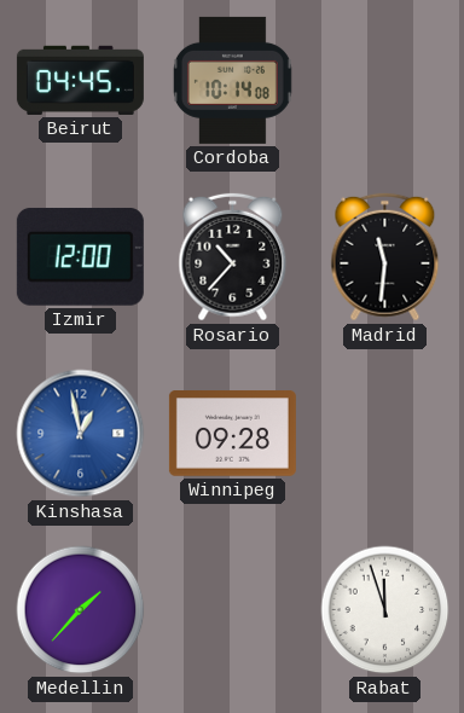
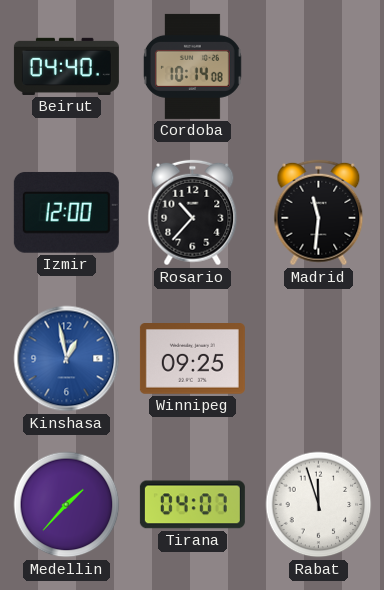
Beirut: 04:45 -> 04:40
Winnipeg: 09:28 -> 09:25
Tirana: none -> 04:07
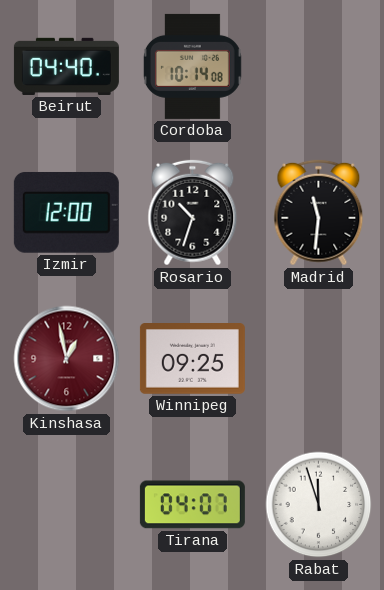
Rosario: 10:37 -> 10:33
Kinshasa dial: blue -> burgundy
Medellin: 1:37 -> none
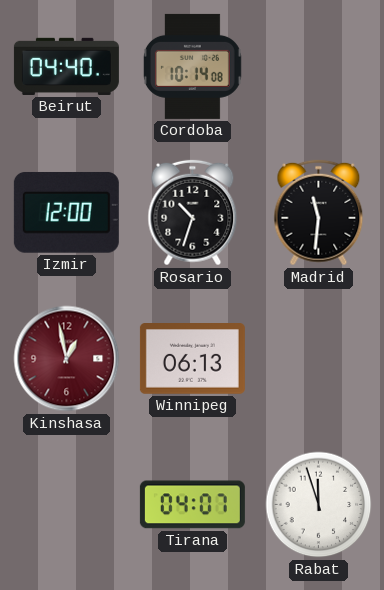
Winnipeg: 09:25 -> 06:13
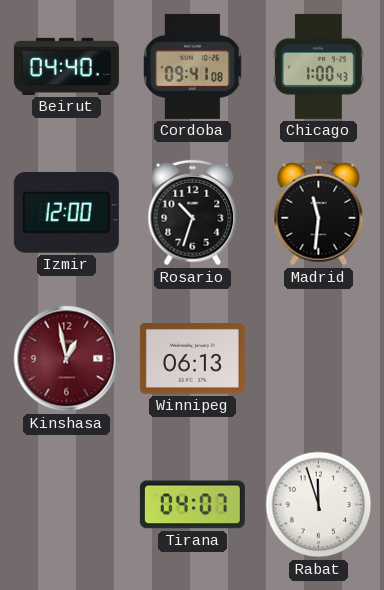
Cordoba: 10:14 -> 09:41
Chicago: none -> 1:00
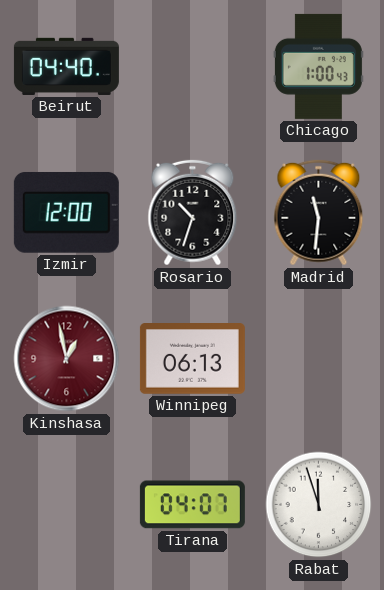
Cordoba: 09:41 -> none
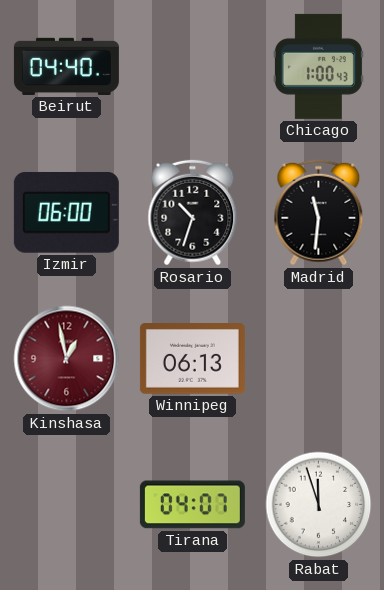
Izmir: 12:00 -> 06:00
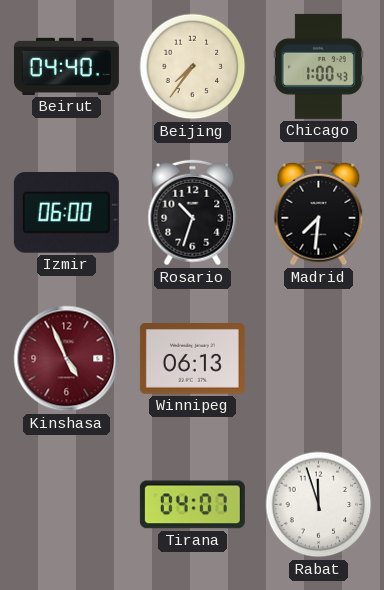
Beijing: none -> 7:36
Madrid: 11:31 -> 7:31
Kinshasa: 12:58 -> 4:56
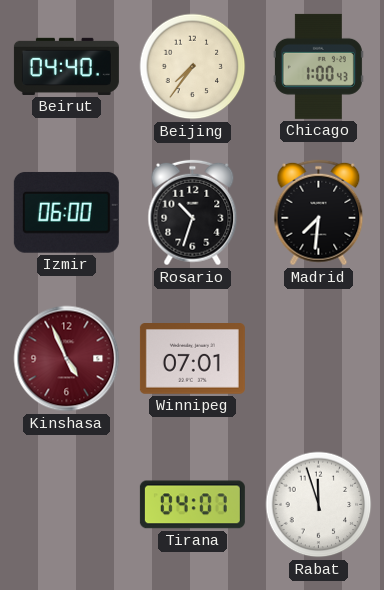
Winnipeg: 06:13 -> 07:01
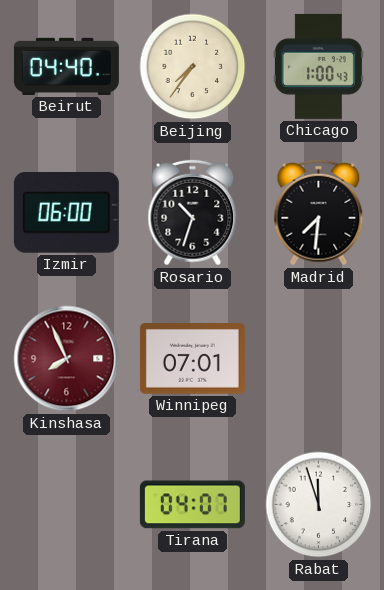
Kinshasa: 4:56 -> 7:56
